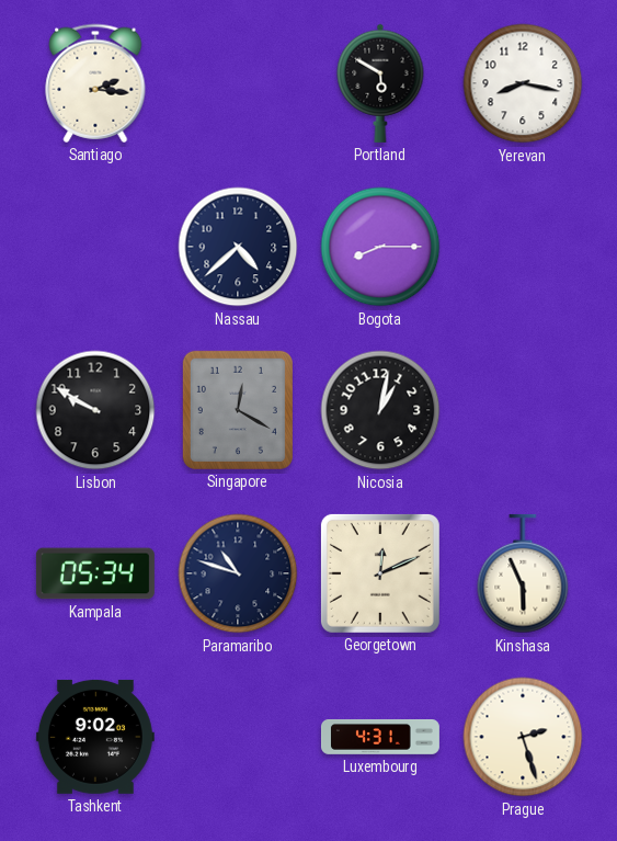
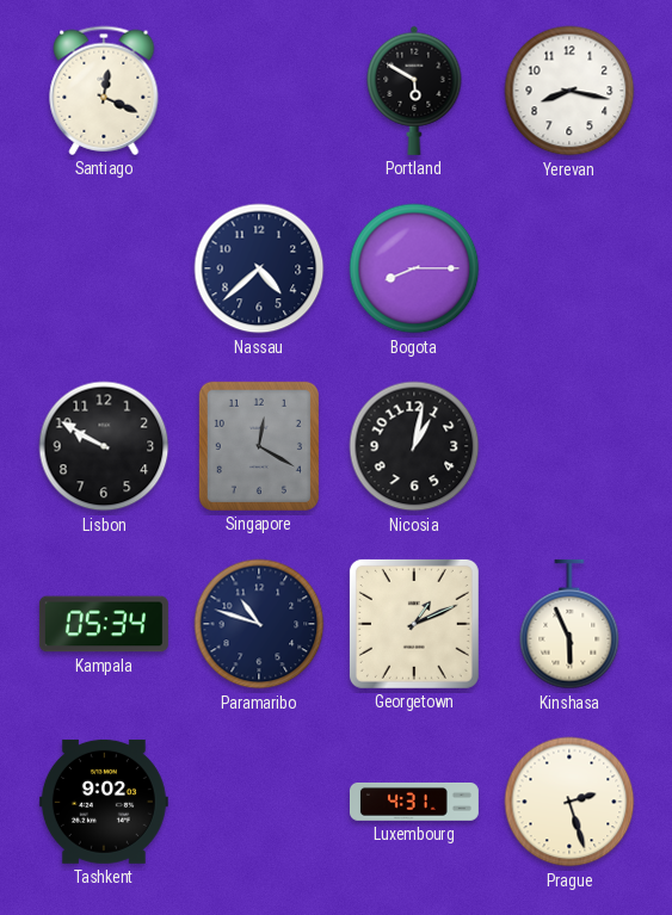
Santiago: 2:16 -> 12:19
Georgetown: 12:11 -> 1:11
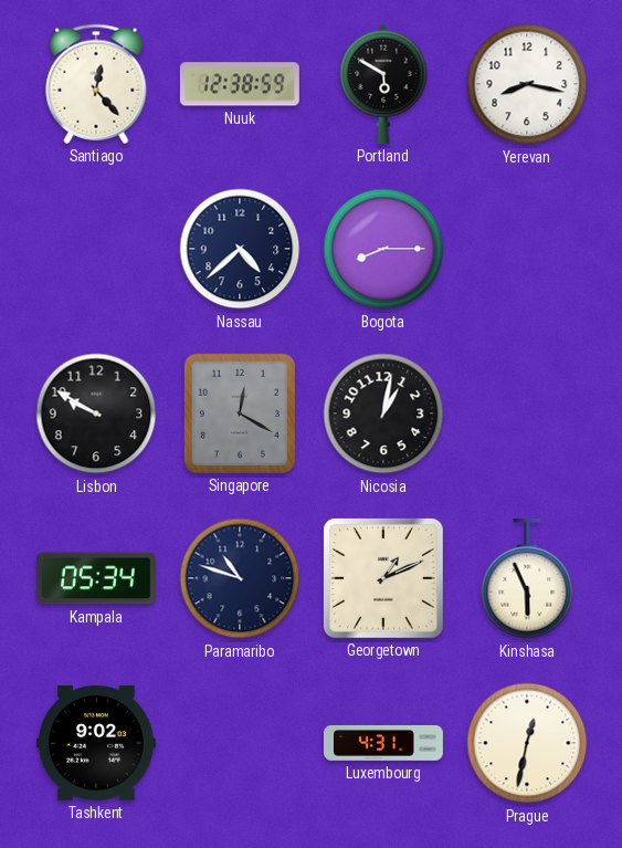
Santiago: 12:19 -> 12:23
Nuuk: none -> 12:38
Prague: 2:27 -> 12:32
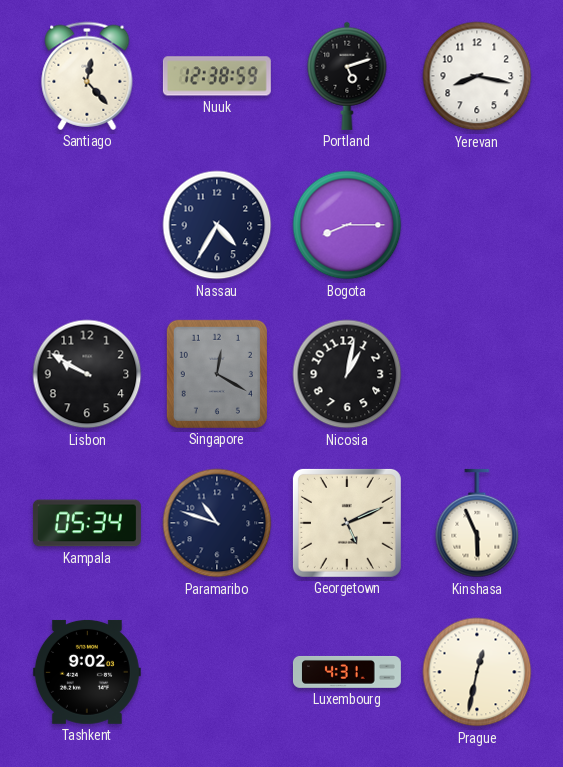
Portland: 5:50 -> 5:12
Nassau: 4:38 -> 4:35
Georgetown: 1:11 -> 5:11
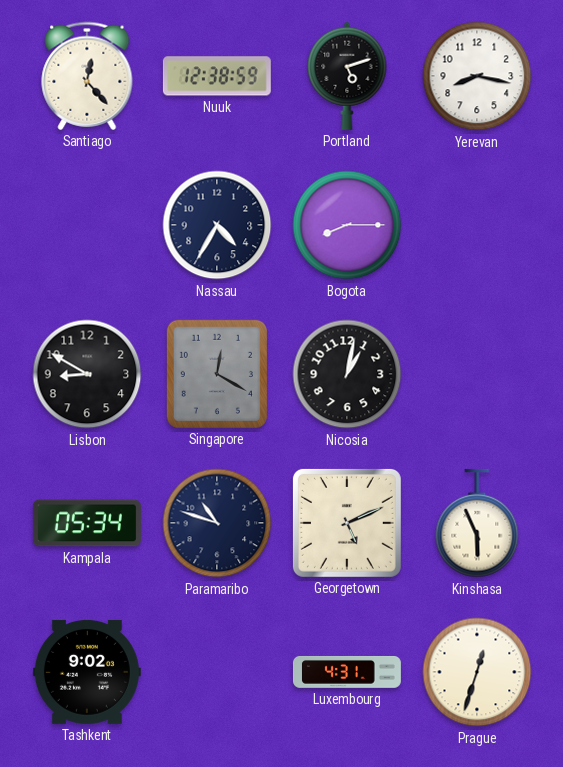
Lisbon: 9:50 -> 8:50
Prague: 12:32 -> 12:33
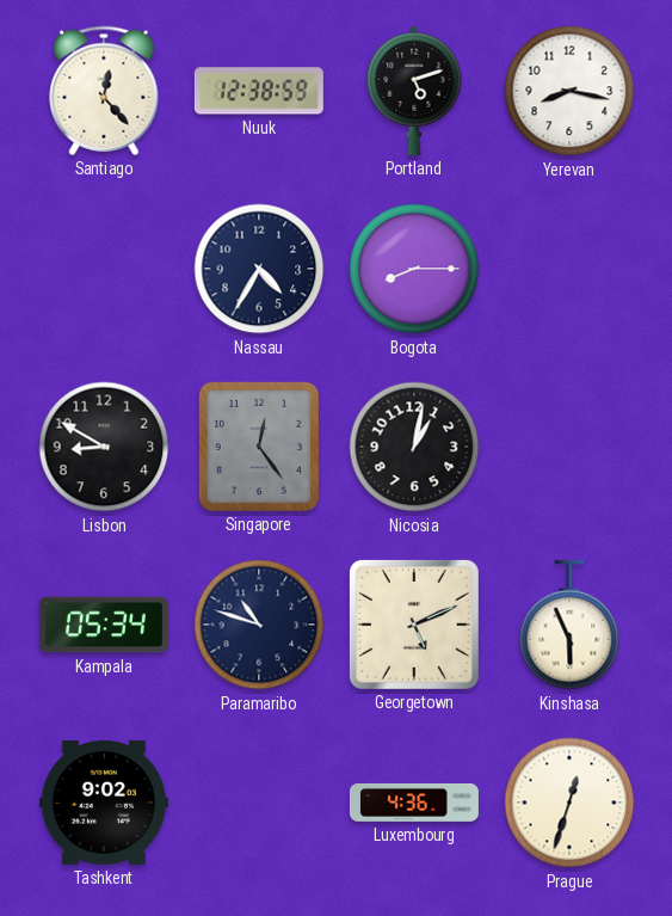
Singapore: 12:20 -> 12:24
Luxembourg: 4:31 -> 4:36
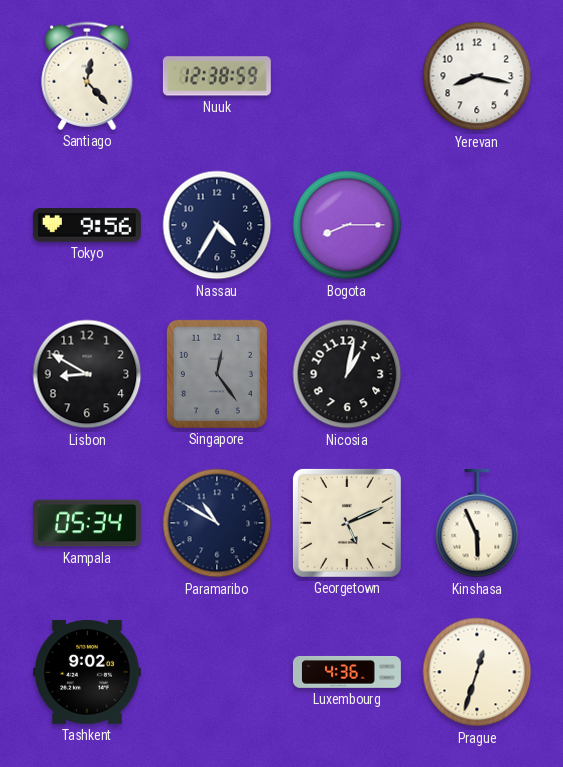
Portland: 5:12 -> none
Tokyo: none -> 9:56
Paramaribo: 10:48 -> 10:50
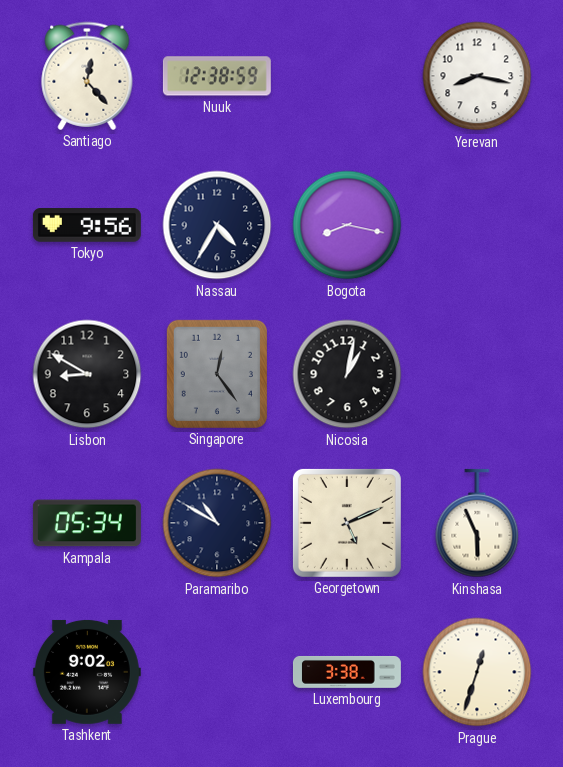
Bogota: 8:15 -> 8:17
Luxembourg: 4:36 -> 3:38
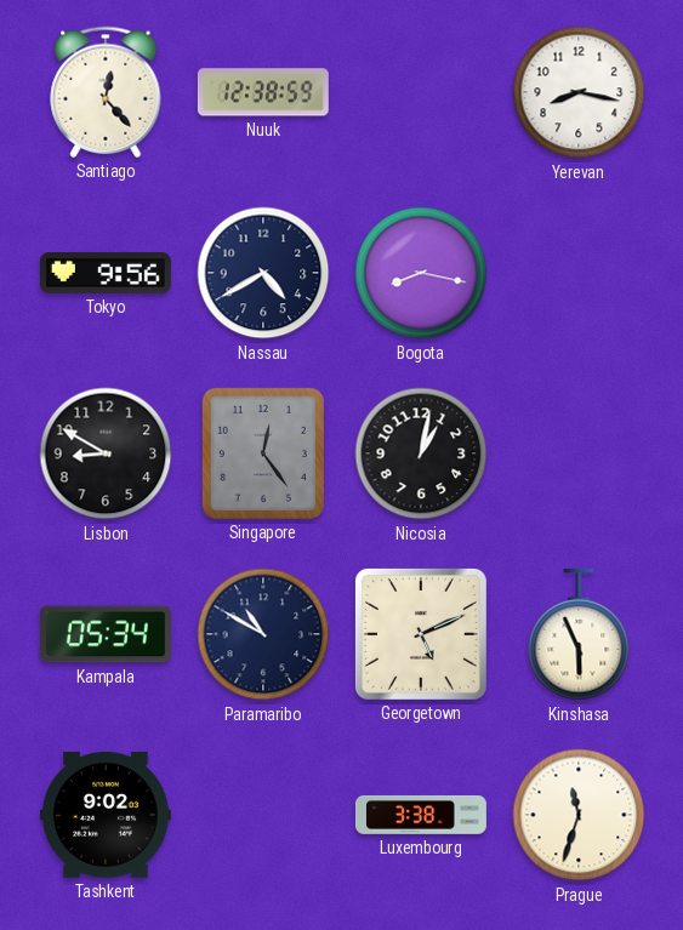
Nassau: 4:35 -> 4:40
Prague: 12:33 -> 11:33
